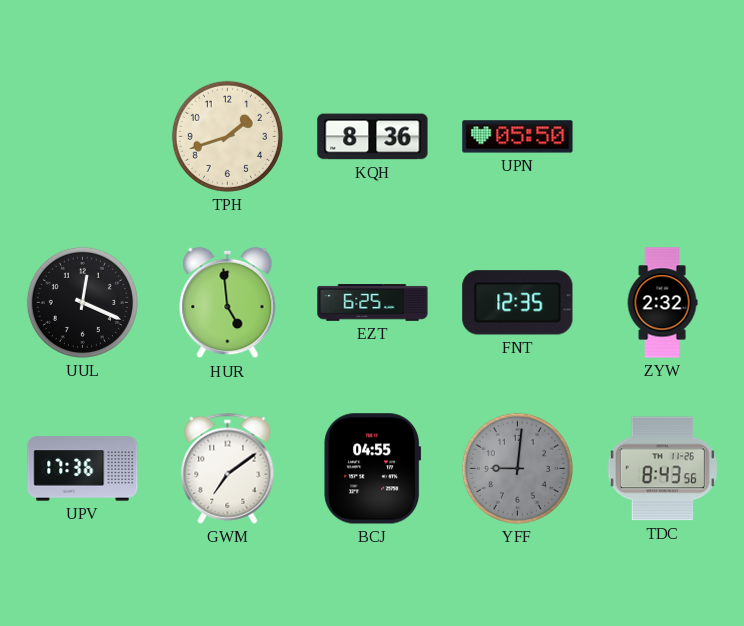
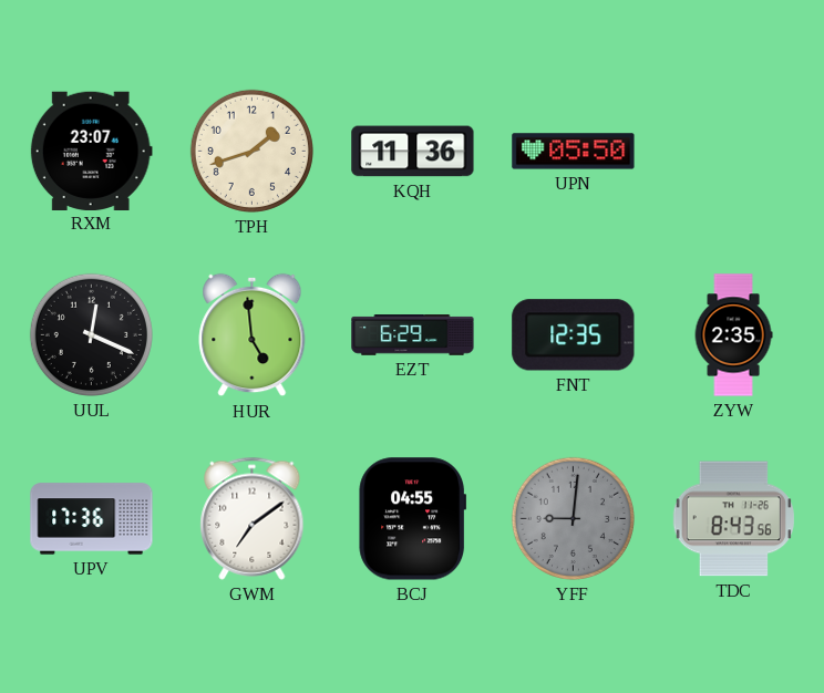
RXM: none -> 23:07
KQH: 8:36 -> 11:36
EZT: 6:25 -> 6:29
ZYW: 2:32 -> 2:35
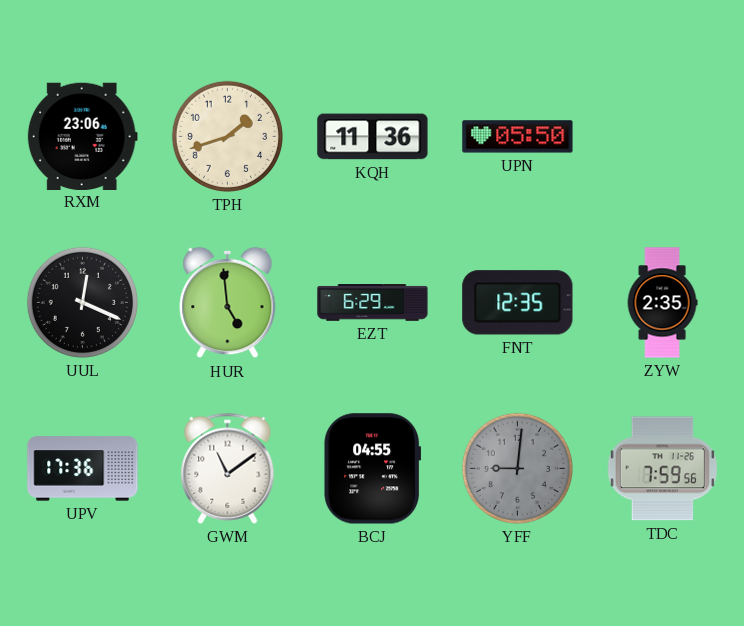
RXM: 23:07 -> 23:06
GWM: 7:09 -> 11:09
TDC: 8:43 -> 7:59
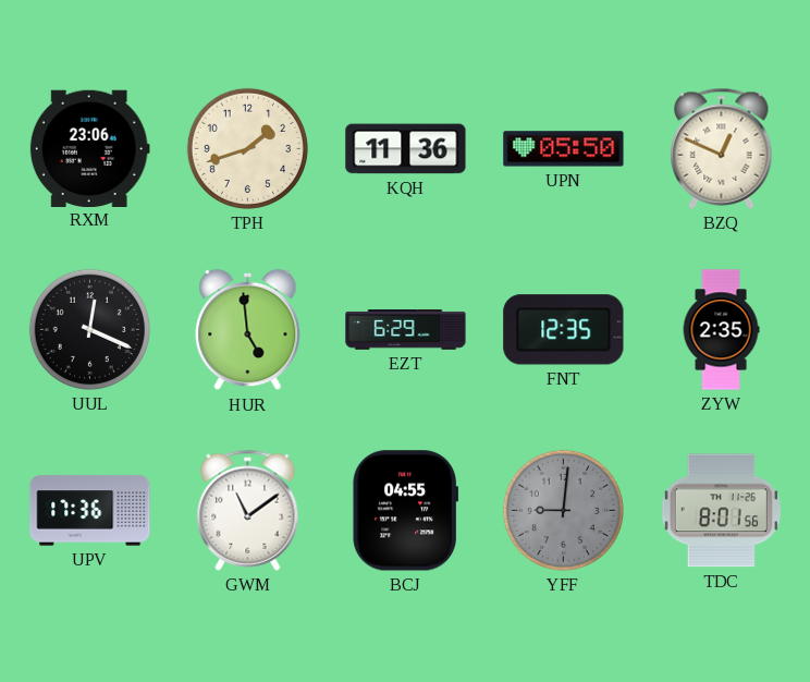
BZQ: none -> 12:49
TDC: 7:59 -> 8:01
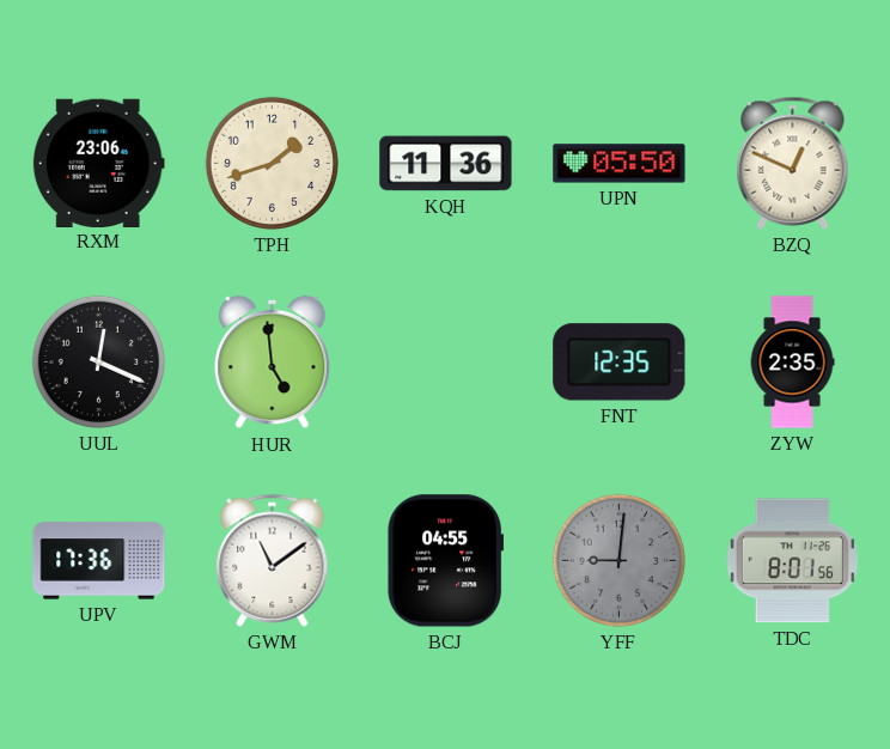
EZT: 6:29 -> none
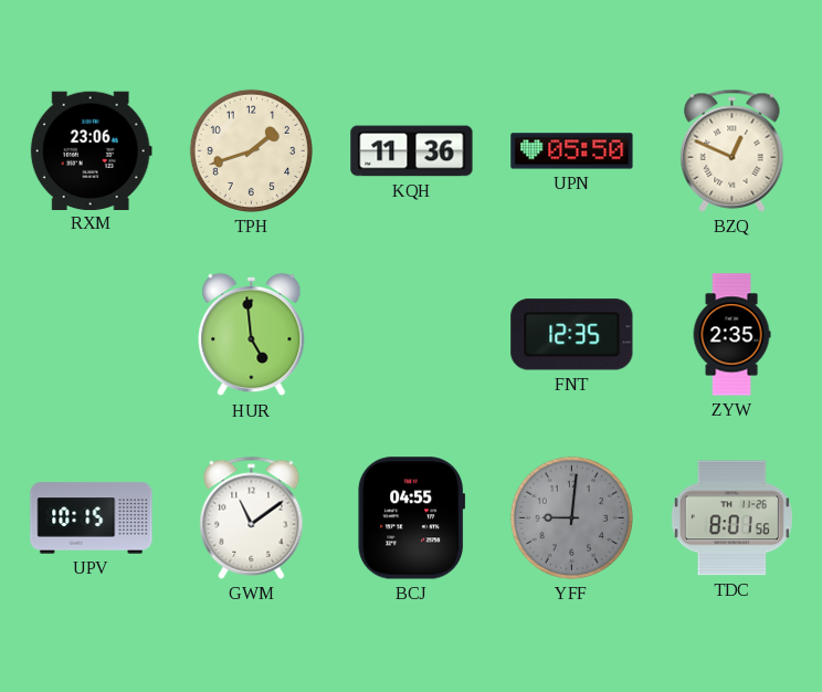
UUL: 12:19 -> none
UPV: 17:36 -> 10:15
